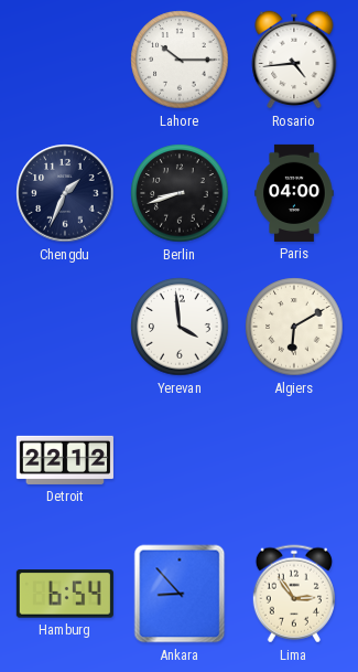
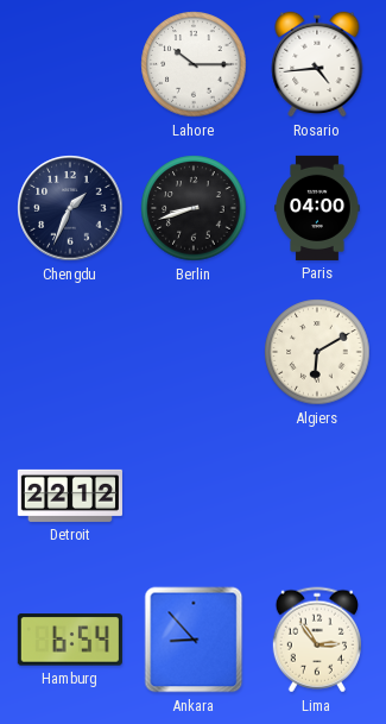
Yerevan: 3:59 -> none
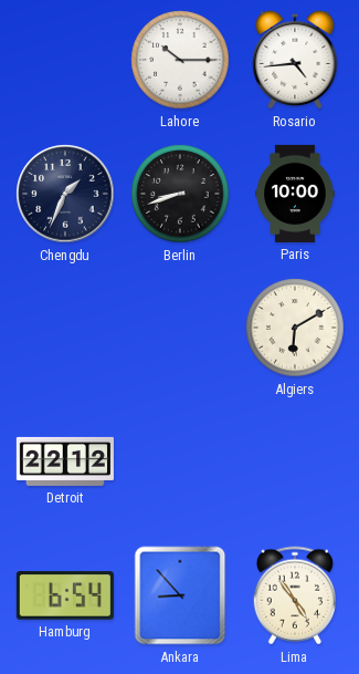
Paris: 04:00 -> 10:00
Lima: 2:54 -> 4:54
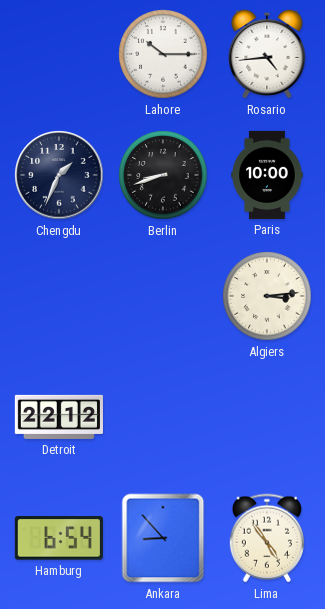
Algiers: 6:10 -> 3:14
